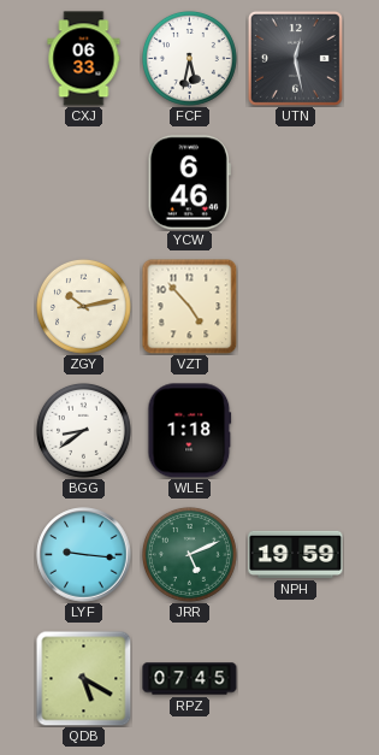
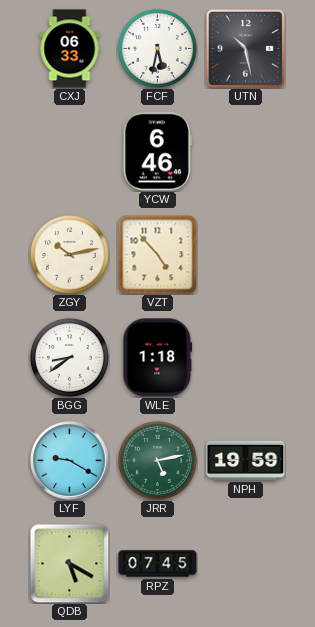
UTN: 12:28 -> 10:28
LYF: 9:16 -> 9:20
JRR: 5:11 -> 5:13
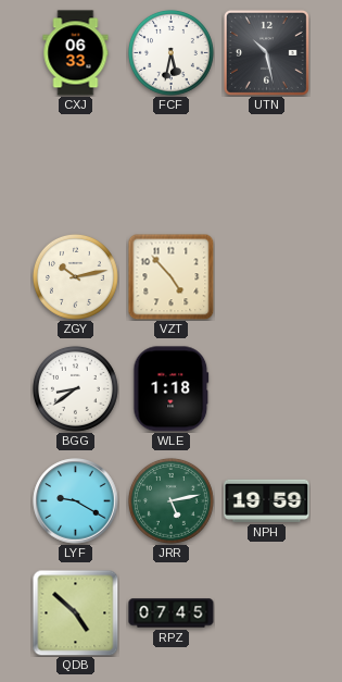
YCW: 6:46 -> none
QDB: 5:20 -> 4:52
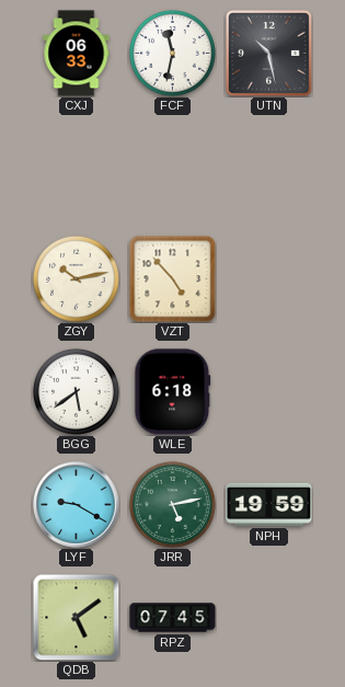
FCF: 5:32 -> 11:32
BGG: 8:39 -> 5:39
WLE: 1:18 -> 6:18
QDB: 4:52 -> 5:09
